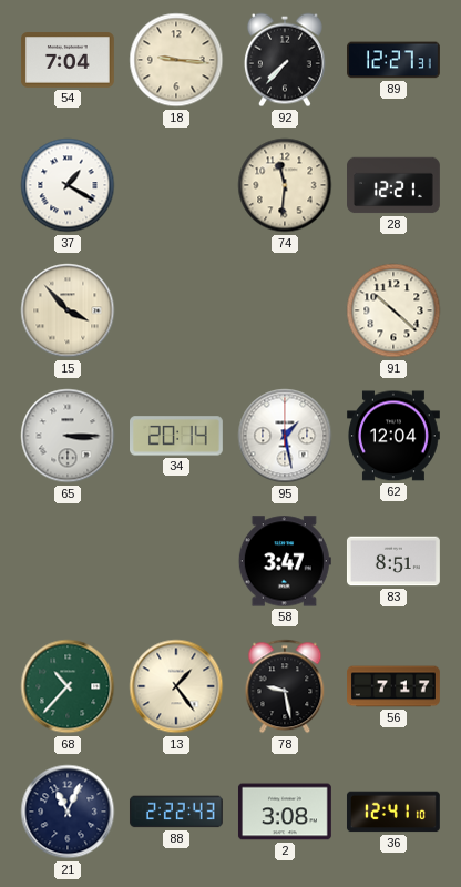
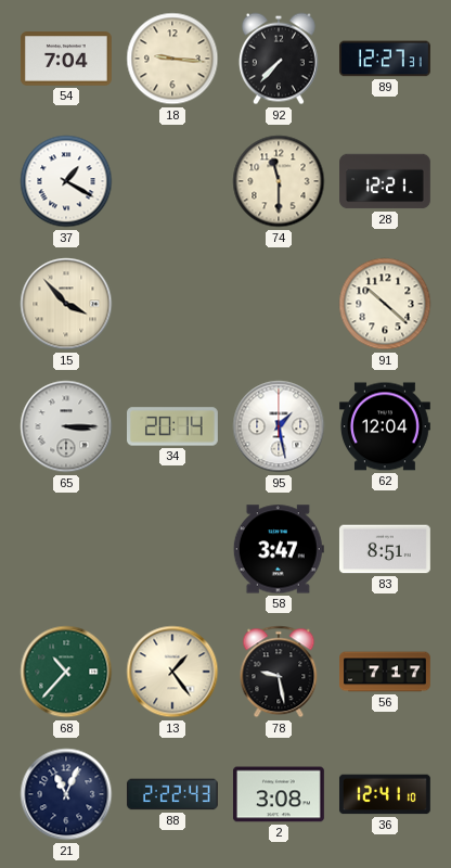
74: 11:31 -> 11:30
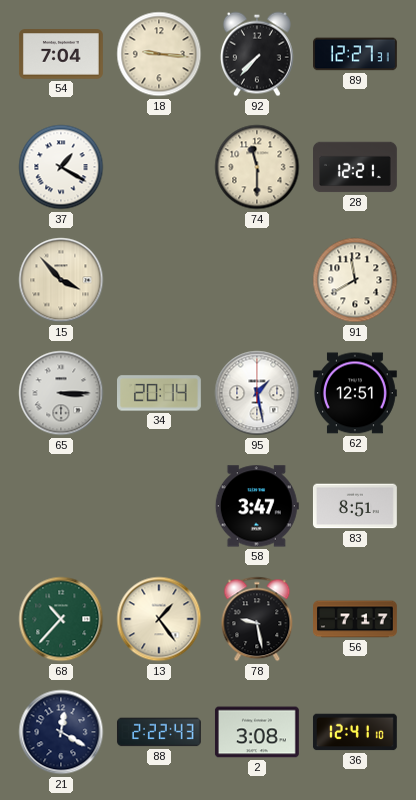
91: 10:22 -> 11:40
62: 12:04 -> 12:51
21: 11:04 -> 12:20
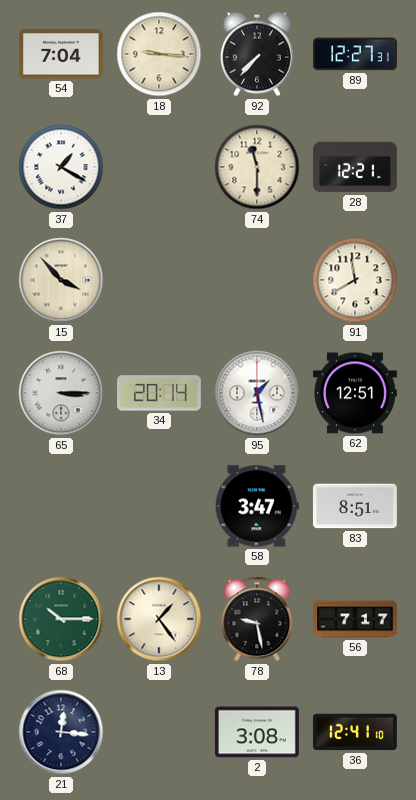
68: 10:37 -> 10:15
21: 12:20 -> 12:16
88: 2:22 -> none
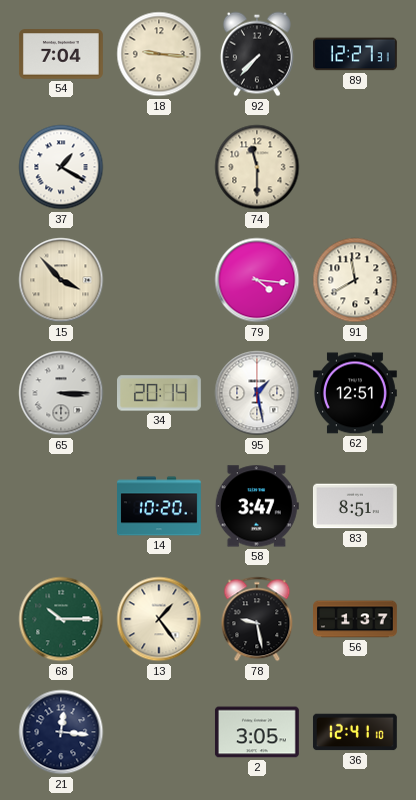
28: 12:21 -> none
79: none -> 4:16
14: none -> 10:20
56: 7:17 -> 1:37
2: 3:08 -> 3:05
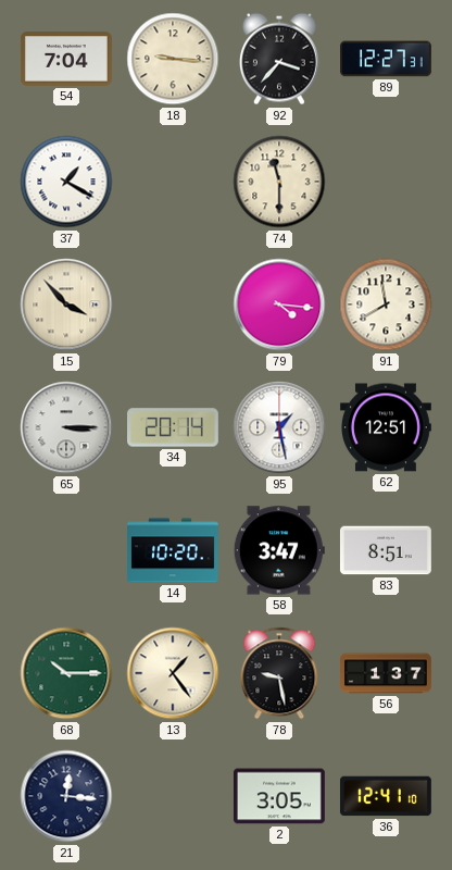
92: 7:37 -> 3:37
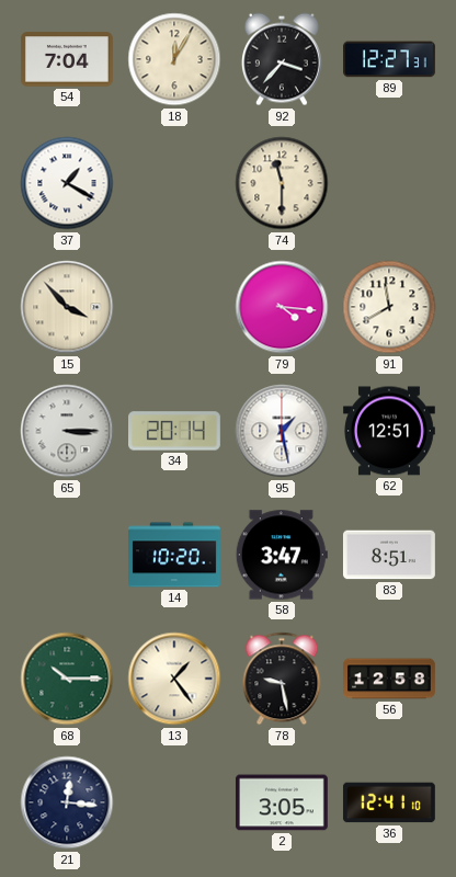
18: 9:16 -> 12:05
56: 1:37 -> 12:58
